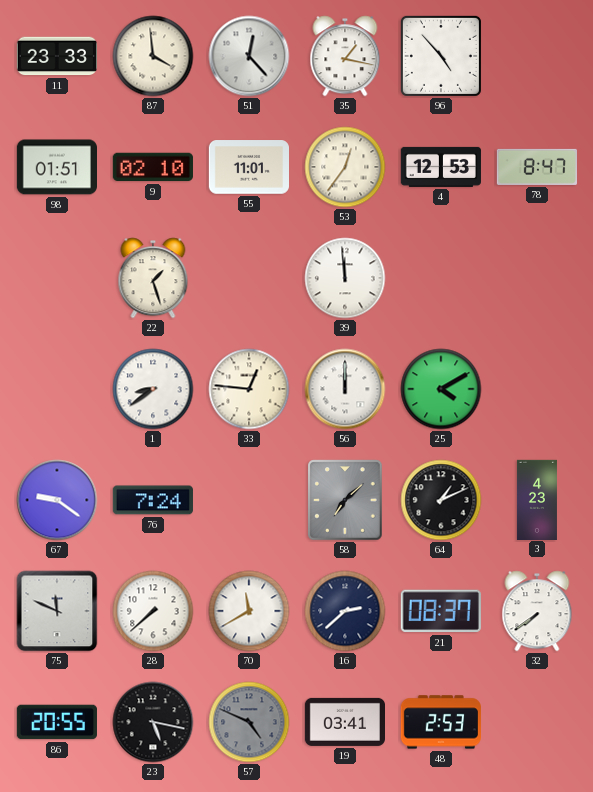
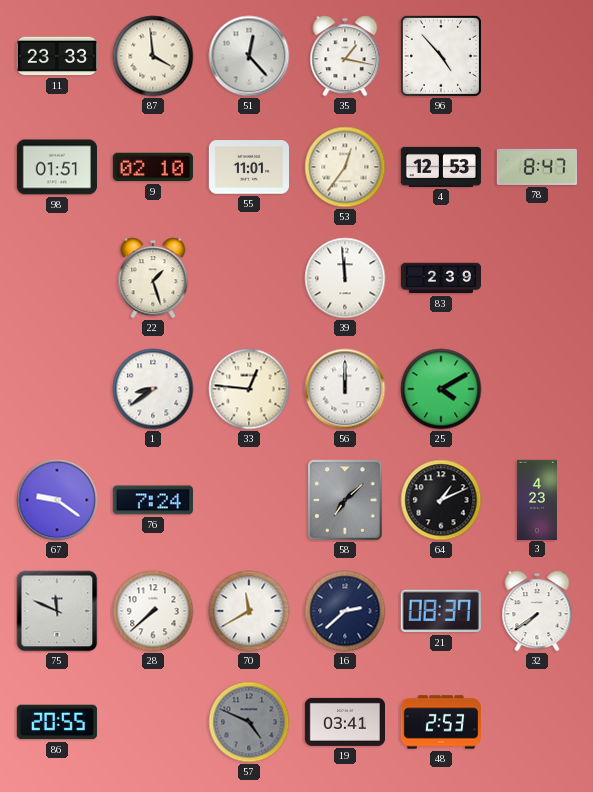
83: none -> 2:39
23: 5:17 -> none
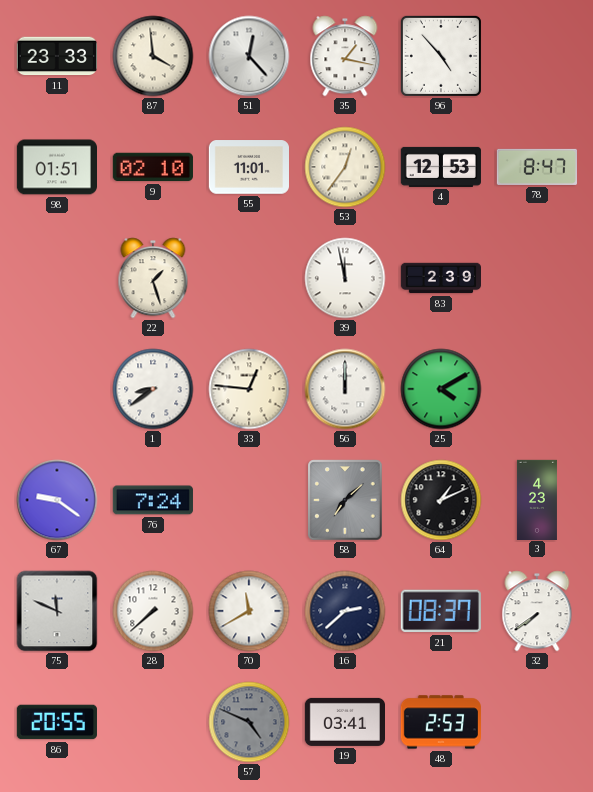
39: 11:59 -> 11:58
